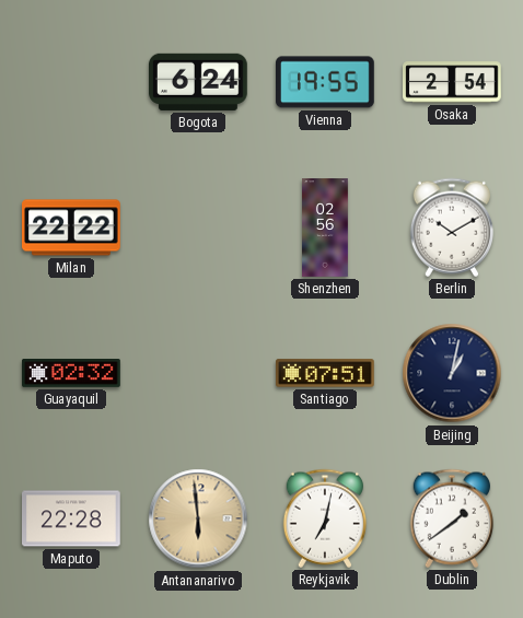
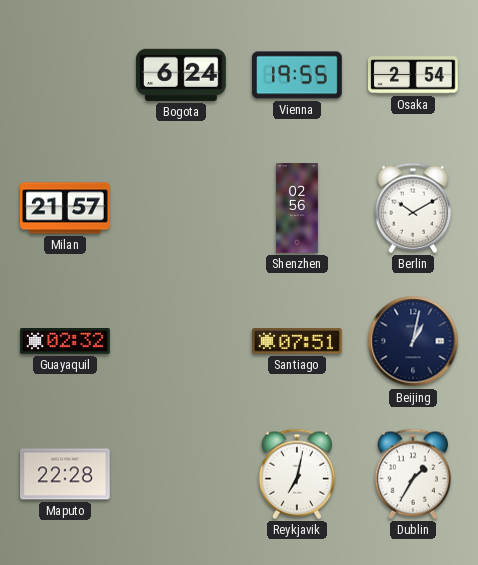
Milan: 22:22 -> 21:57
Antananarivo: 5:59 -> none
Dublin: 1:39 -> 1:35
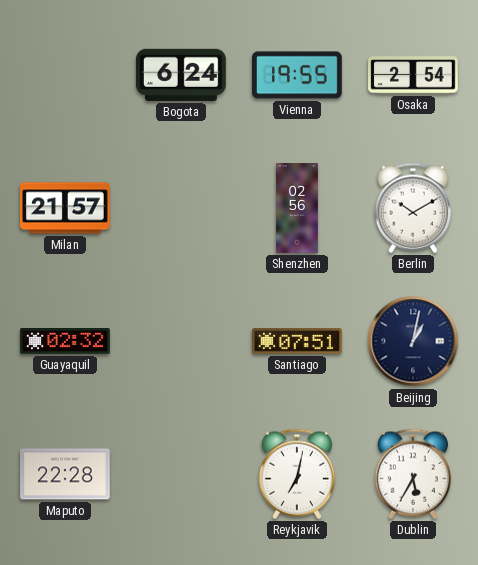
Dublin: 1:35 -> 5:35
